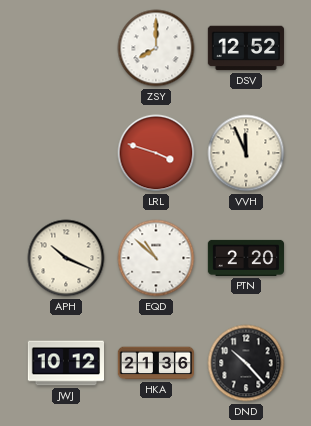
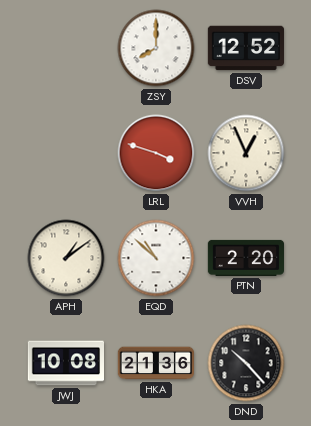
VVH: 11:56 -> 12:56
APH: 10:19 -> 1:09
JWJ: 10:12 -> 10:08
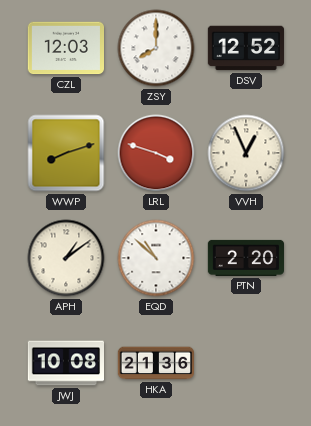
CZL: none -> 12:03
WWP: none -> 8:12
DND: 10:23 -> none
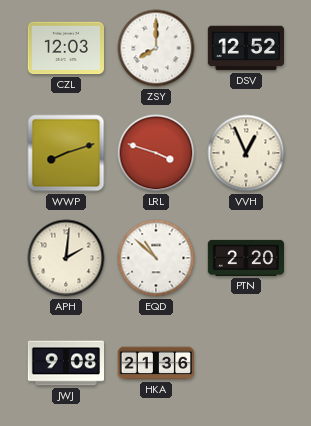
APH: 1:09 -> 2:01
JWJ: 10:08 -> 9:08
